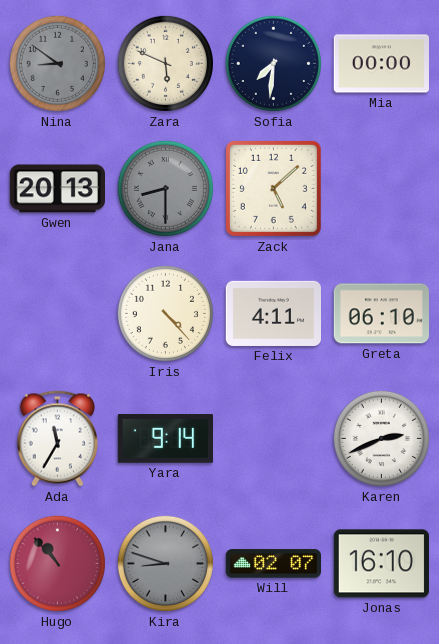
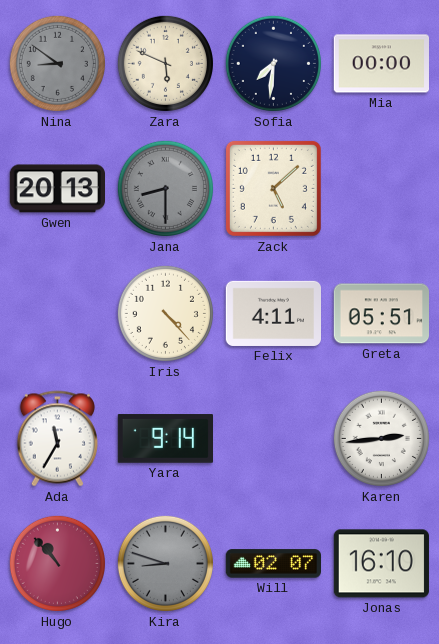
Greta: 06:10 -> 05:51
Karen: 2:41 -> 2:44
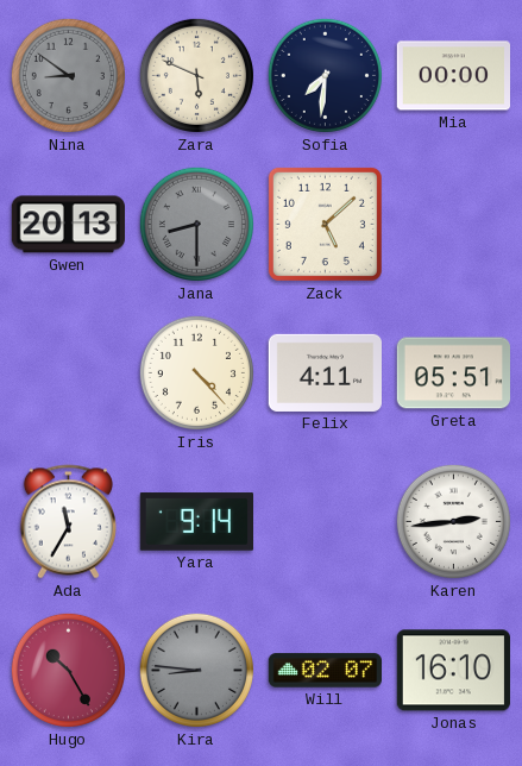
Hugo: 10:53 -> 10:25
Kira: 8:48 -> 8:46
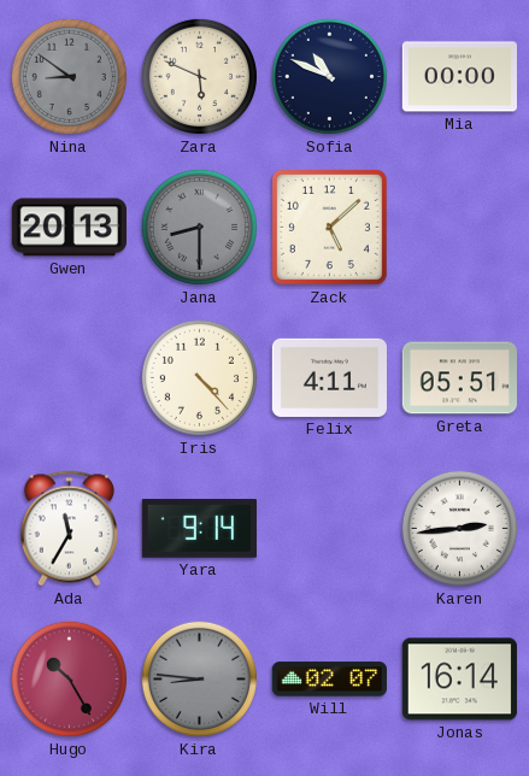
Sofia: 7:31 -> 10:49
Jonas: 16:10 -> 16:14
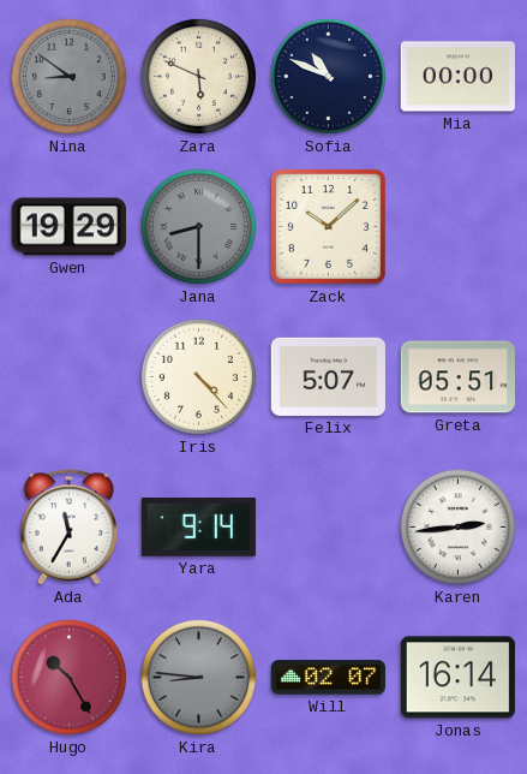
Gwen: 20:13 -> 19:29
Zack: 5:08 -> 10:08
Felix: 4:11 -> 5:07
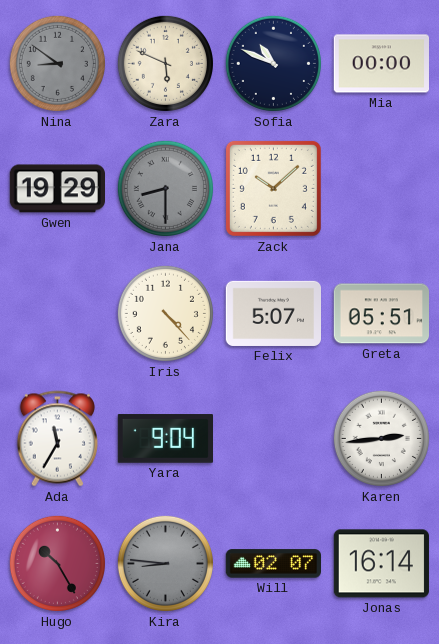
Yara: 9:14 -> 9:04
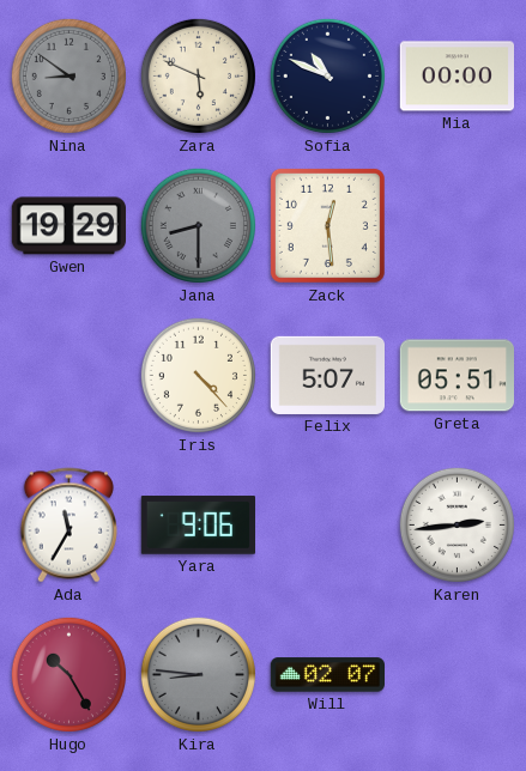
Zack: 10:08 -> 12:29
Yara: 9:04 -> 9:06
Jonas: 16:14 -> none
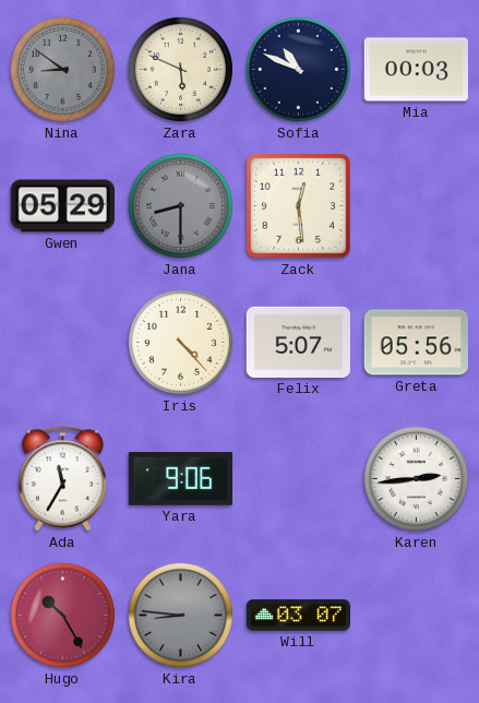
Mia: 00:00 -> 00:03
Gwen: 19:29 -> 05:29
Greta: 05:51 -> 05:56
Will: 02:07 -> 03:07
